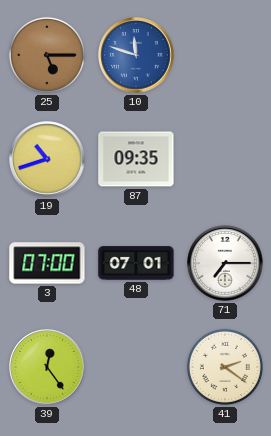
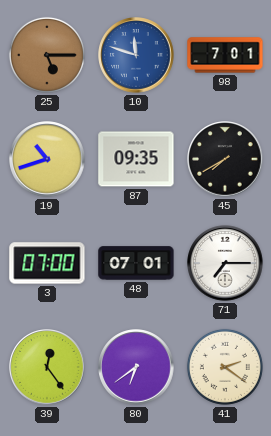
98: none -> 7:01
45: none -> 7:40
80: none -> 6:39
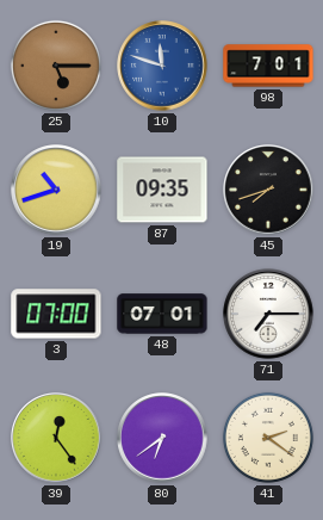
45: 7:40 -> 7:42
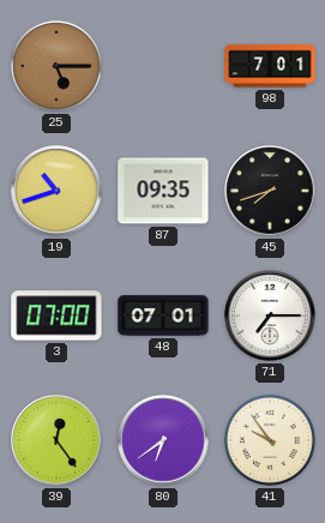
10: 11:48 -> none
41: 2:21 -> 9:54
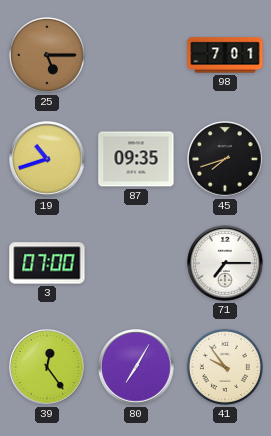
48: 07:01 -> none
80: 6:39 -> 7:05
